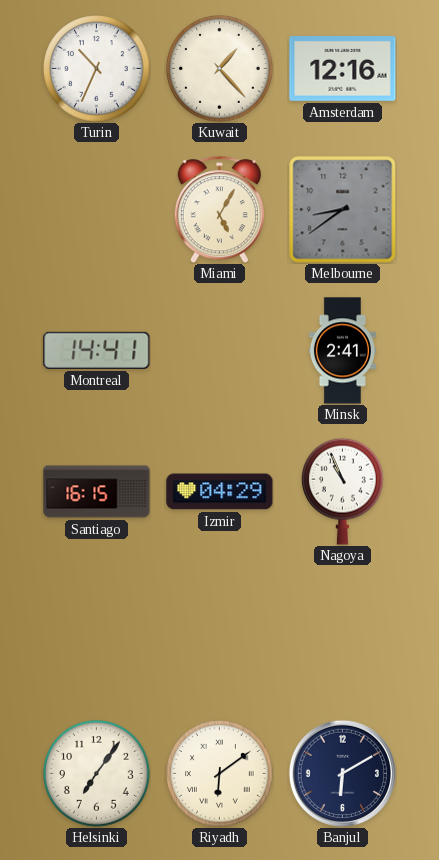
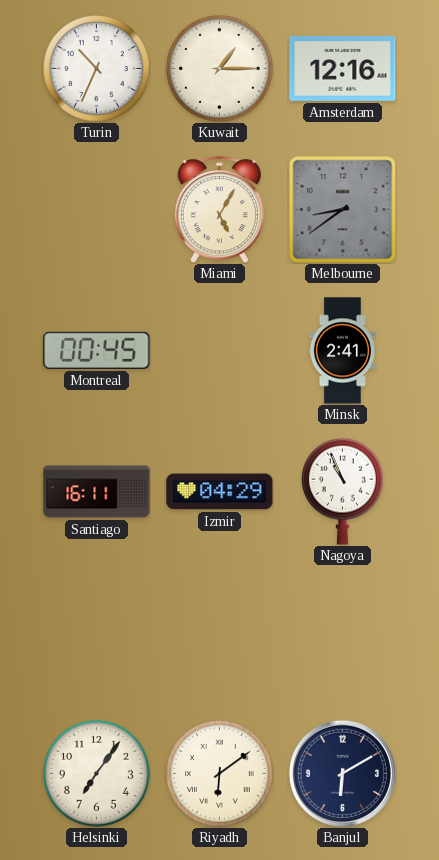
Kuwait: 1:23 -> 1:15
Montreal: 14:41 -> 00:45
Santiago: 16:15 -> 16:11
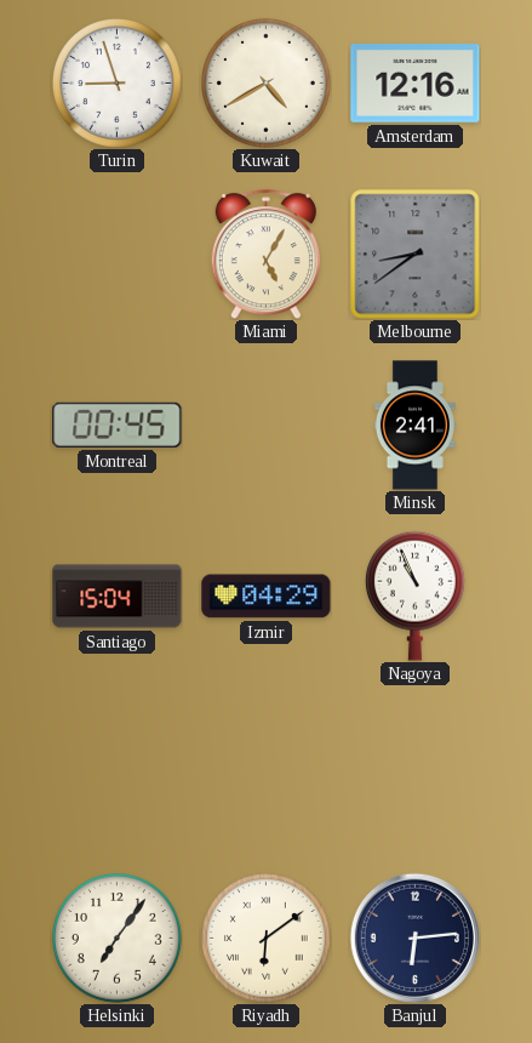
Turin: 10:34 -> 8:57
Kuwait: 1:15 -> 4:40
Santiago: 16:11 -> 15:04
Banjul: 6:10 -> 6:14
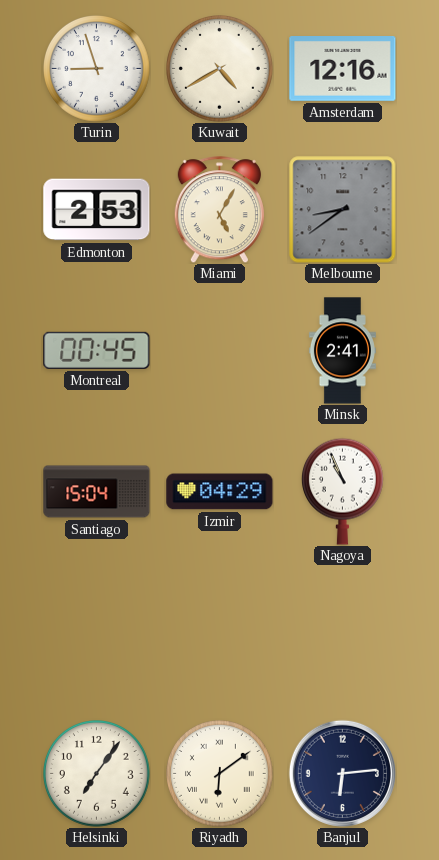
Edmonton: none -> 2:53
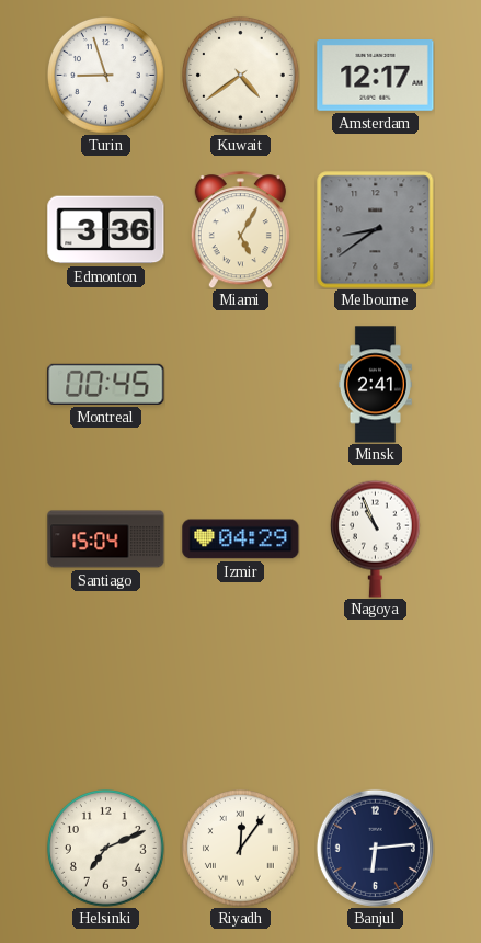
Kuwait: 4:40 -> 4:39
Amsterdam: 12:16 -> 12:17
Edmonton: 2:53 -> 3:36
Helsinki: 7:06 -> 7:11
Riyadh: 6:09 -> 12:06
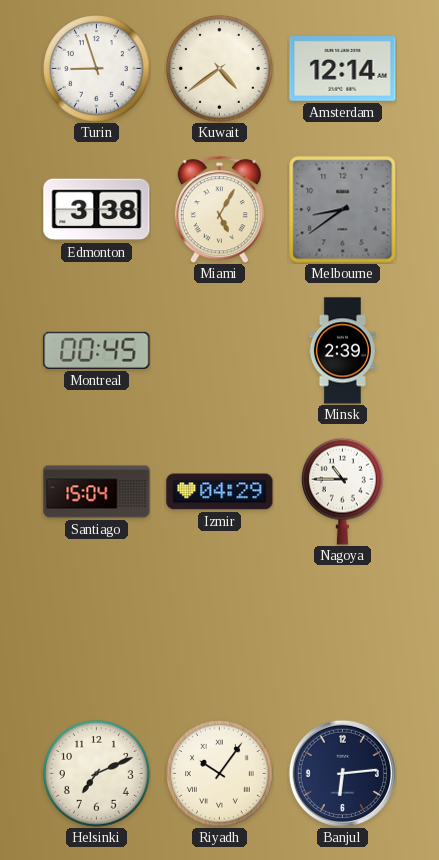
Amsterdam: 12:17 -> 12:14
Edmonton: 3:36 -> 3:38
Minsk: 2:41 -> 2:39
Nagoya: 10:56 -> 10:45
Riyadh: 12:06 -> 10:06
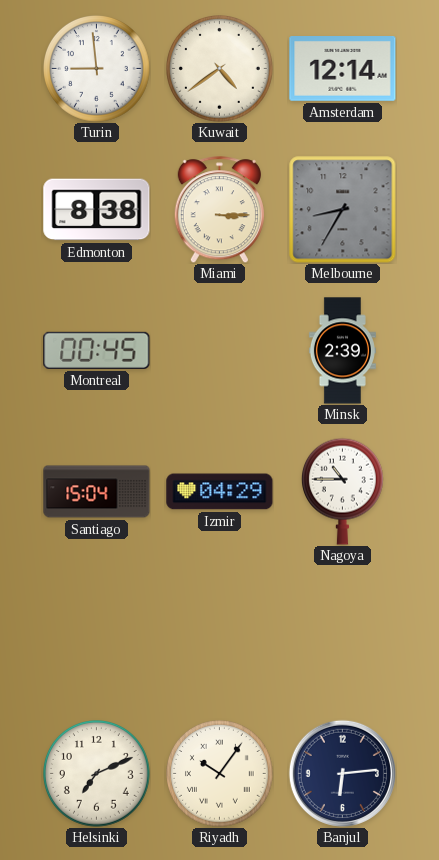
Turin: 8:57 -> 8:59
Edmonton: 3:38 -> 8:38
Miami: 5:05 -> 3:15
Melbourne: 8:39 -> 8:35
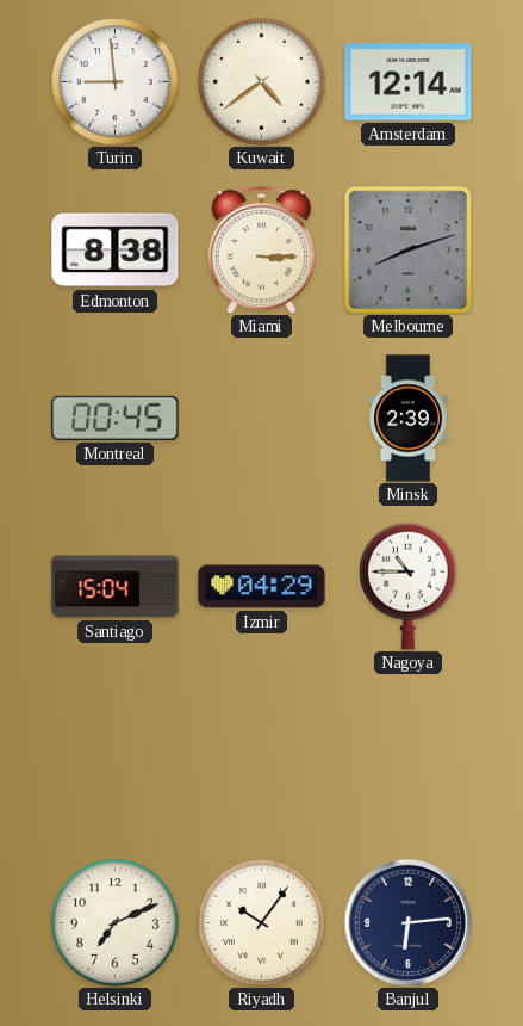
Melbourne: 8:35 -> 8:12
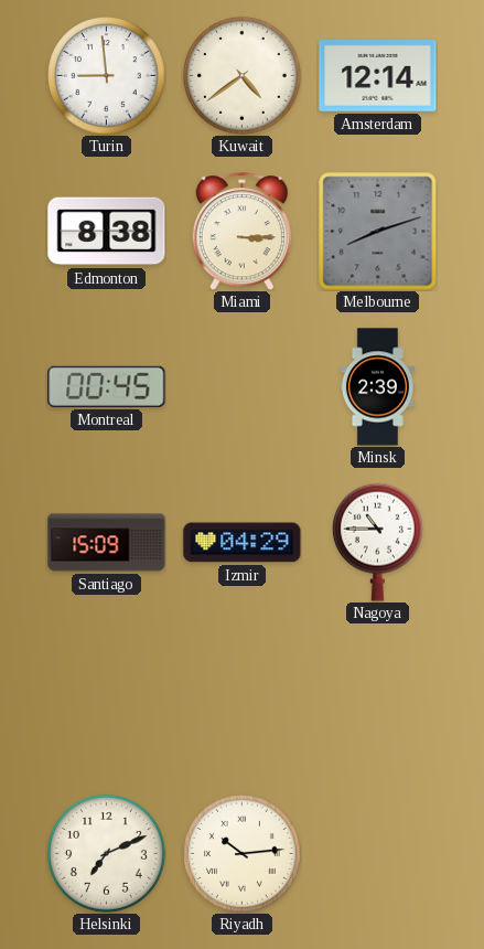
Santiago: 15:04 -> 15:09
Riyadh: 10:06 -> 10:14
Banjul: 6:14 -> none
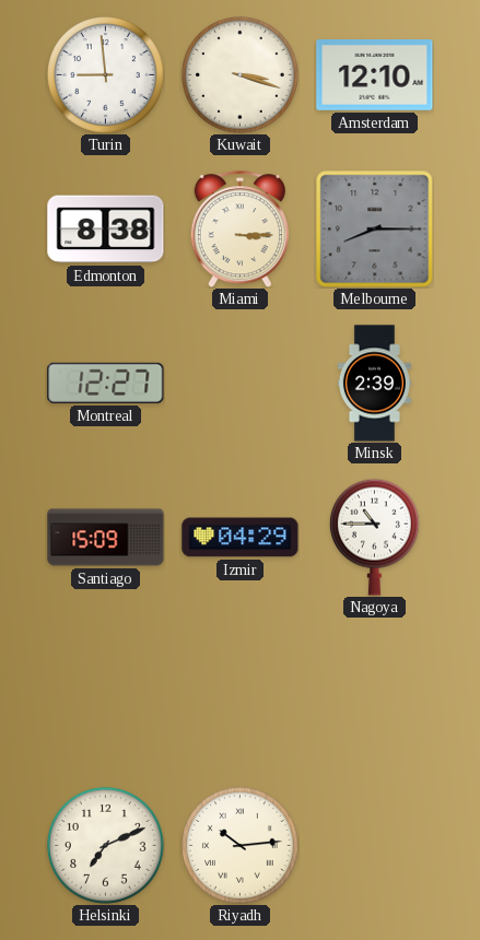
Kuwait: 4:39 -> 3:18
Amsterdam: 12:14 -> 12:10
Melbourne: 8:12 -> 8:15
Montreal: 00:45 -> 12:27
